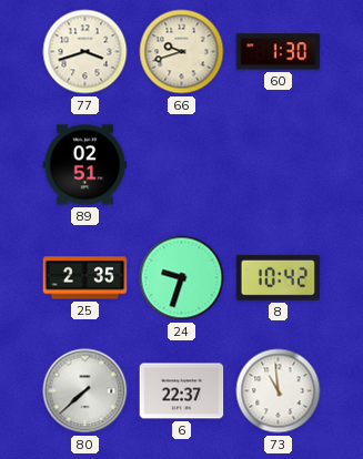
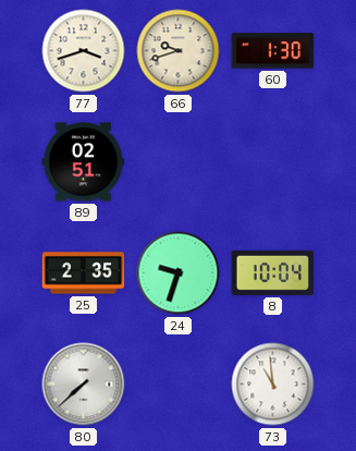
8: 10:42 -> 10:04
6: 22:37 -> none
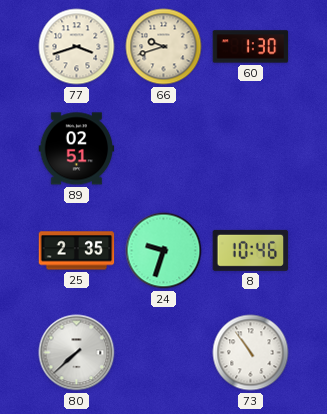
8: 10:04 -> 10:46
73: 10:59 -> 10:54
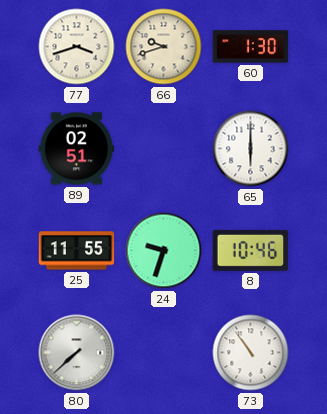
65: none -> 6:00
25: 2:35 -> 11:55
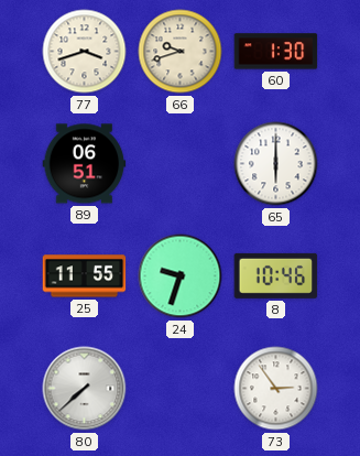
89: 02:51 -> 06:51
73: 10:54 -> 2:54
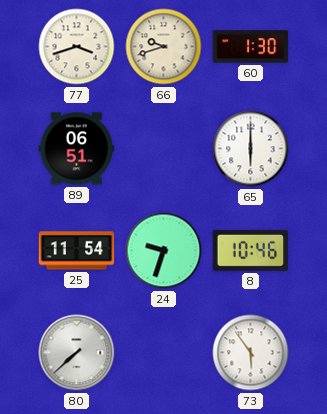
25: 11:55 -> 11:54
73: 2:54 -> 5:54
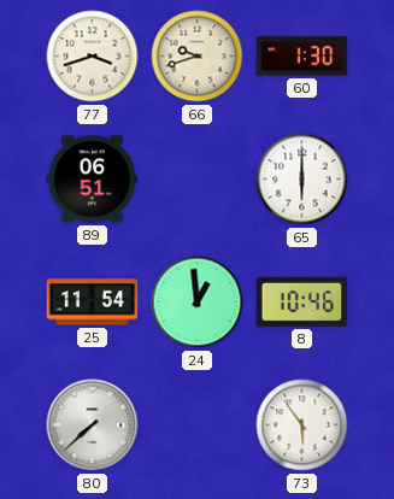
24: 9:33 -> 12:59
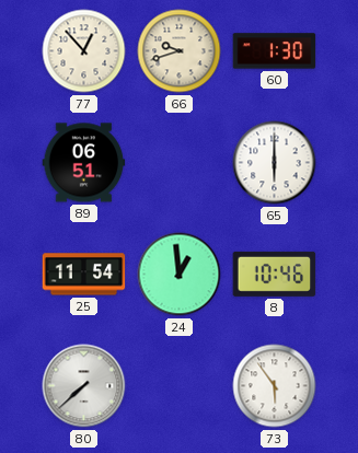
77: 3:42 -> 12:53
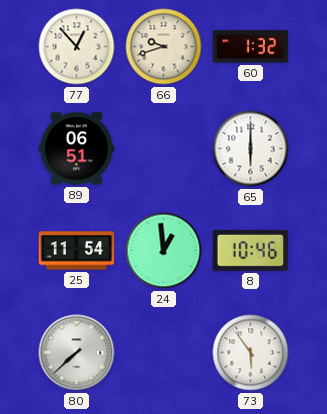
60: 1:30 -> 1:32
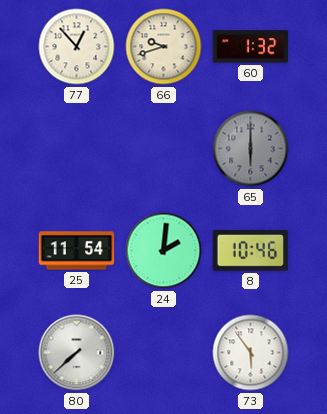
89: 06:51 -> none
65 dial: white -> grey
24: 12:59 -> 2:01
